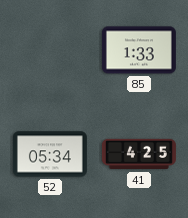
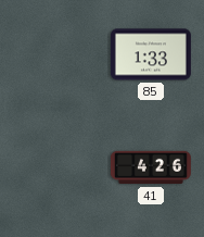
52: 05:34 -> none
41: 4:25 -> 4:26
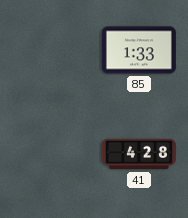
41: 4:26 -> 4:28
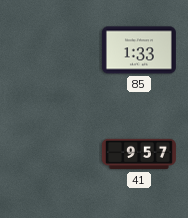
41: 4:28 -> 9:57
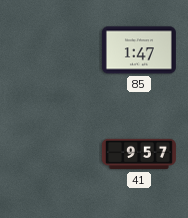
85: 1:33 -> 1:47
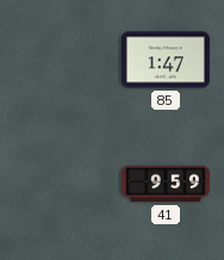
41: 9:57 -> 9:59
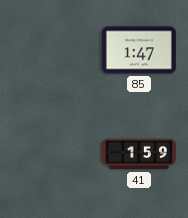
41: 9:59 -> 1:59
